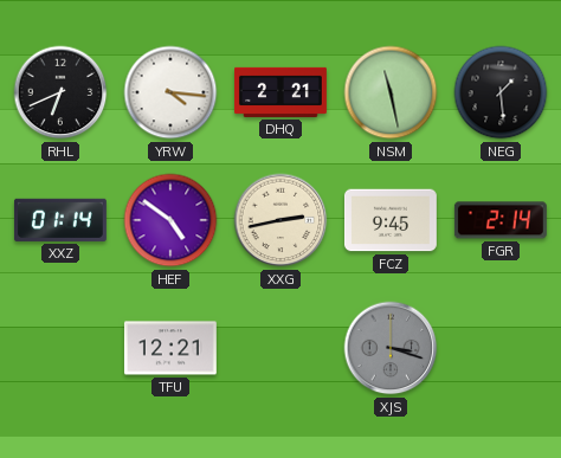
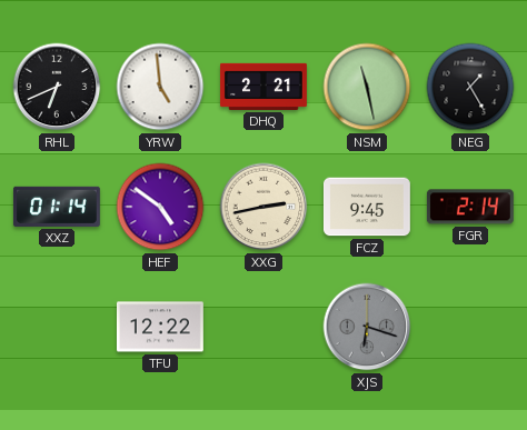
YRW: 4:16 -> 4:59
NEG: 1:29 -> 1:25
TFU: 12:21 -> 12:22
XJS: 3:18 -> 6:18
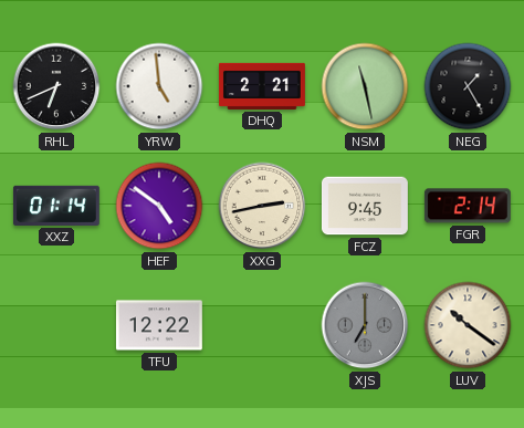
XJS: 6:18 -> 7:00
LUV: none -> 10:21
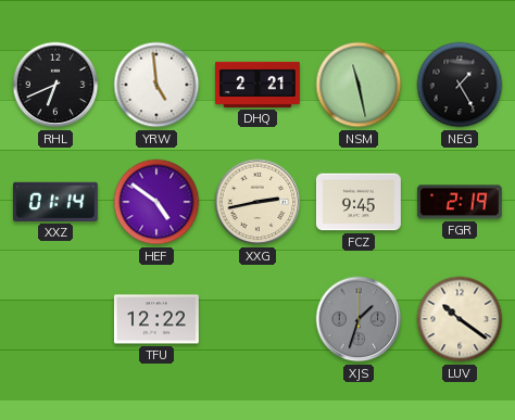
FGR: 2:14 -> 2:19
XJS: 7:00 -> 1:33
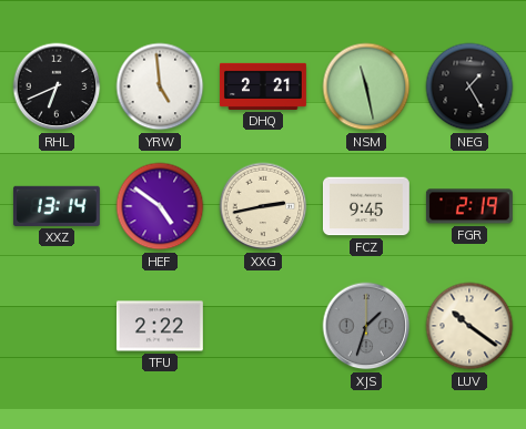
XXZ: 01:14 -> 13:14
TFU: 12:22 -> 2:22
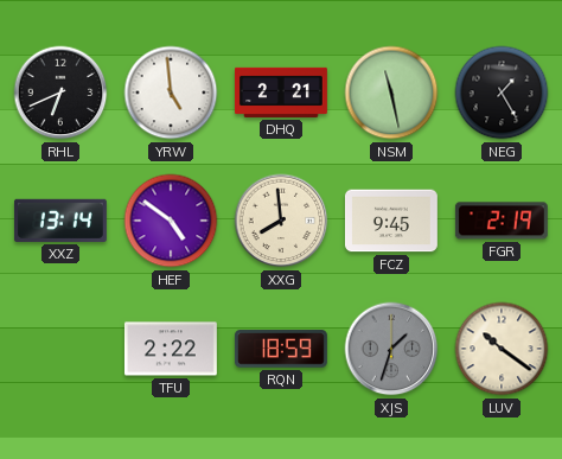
XXG: 2:43 -> 7:59
RQN: none -> 18:59
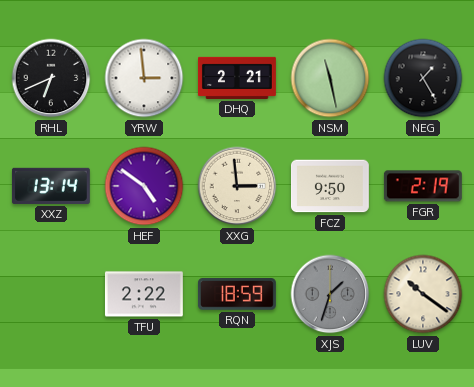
YRW: 4:59 -> 2:59
XXG: 7:59 -> 2:59
FCZ: 9:45 -> 9:50
